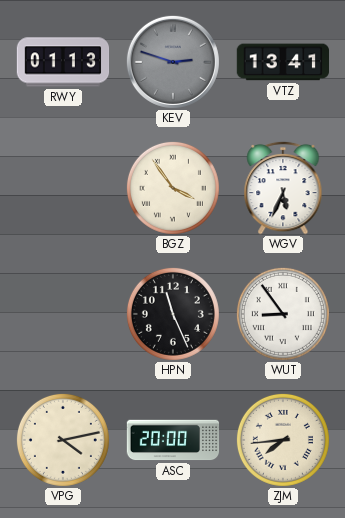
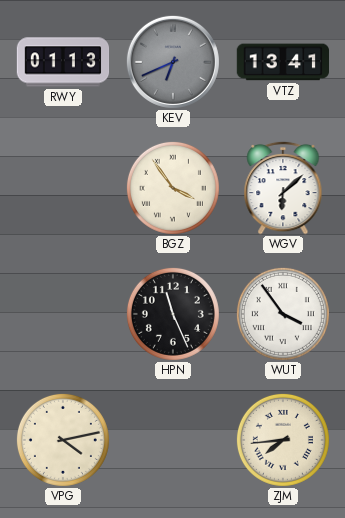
KEV: 2:48 -> 6:41
WGV: 5:34 -> 6:08
WUT: 8:54 -> 3:54
ASC: 20:00 -> none
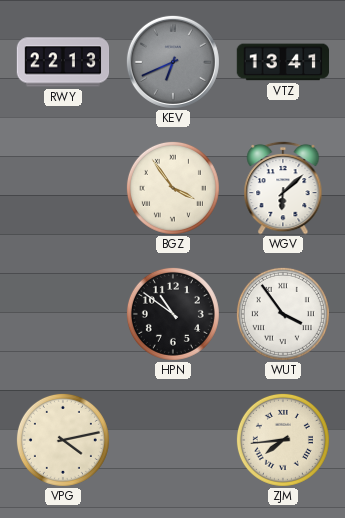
RWY: 01:13 -> 22:13
HPN: 11:26 -> 10:51
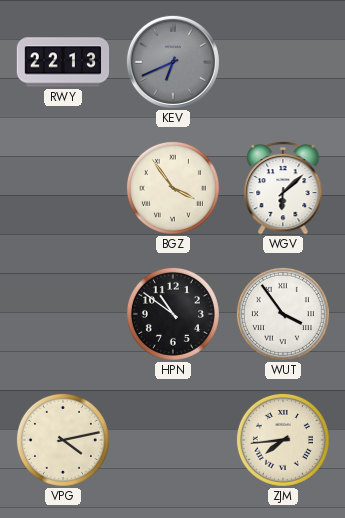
VTZ: 13:41 -> none
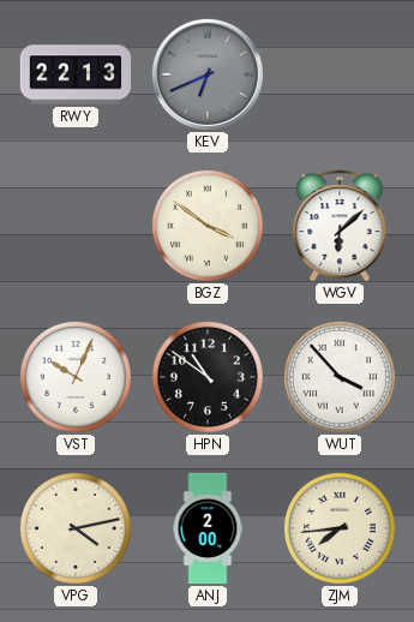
BGZ: 3:54 -> 3:51
VST: none -> 10:04
WUT: 3:54 -> 3:53
ANJ: none -> 2:00
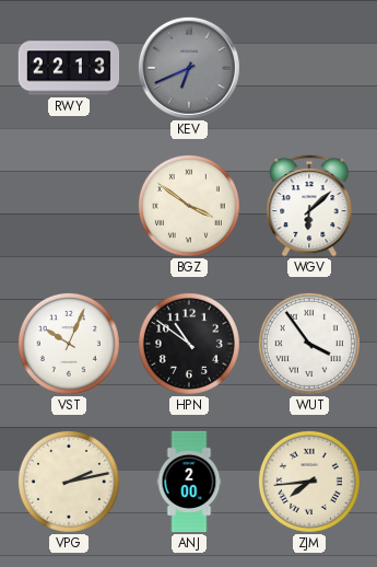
WUT: 3:53 -> 3:54
VPG: 4:13 -> 2:13
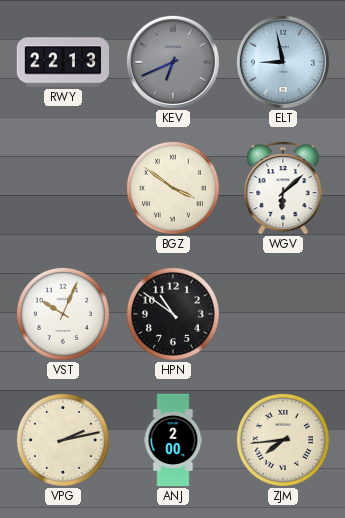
ELT: none -> 8:58
WUT: 3:54 -> none
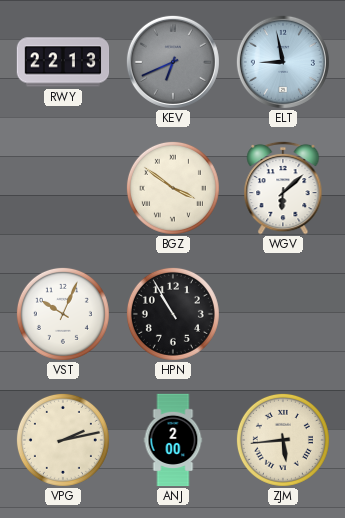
HPN: 10:51 -> 10:55
ZJM: 7:44 -> 5:44
